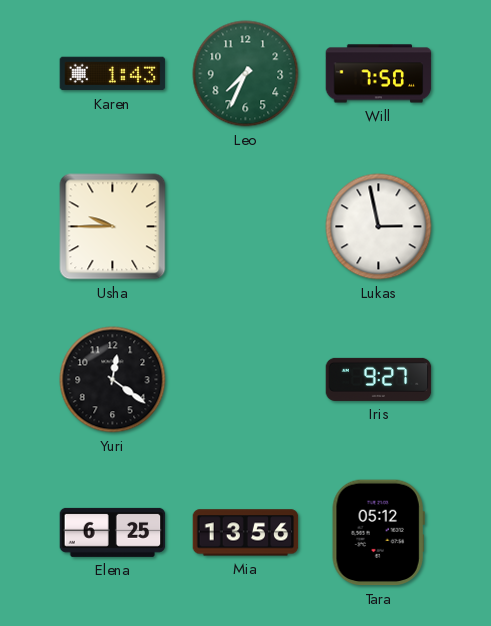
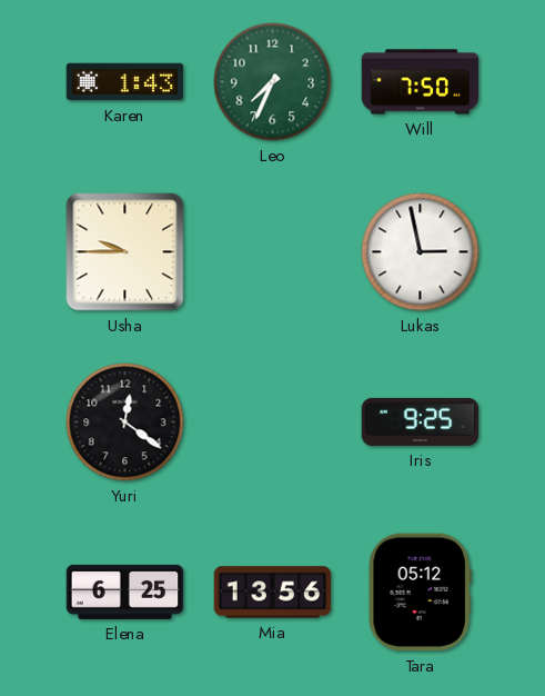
Iris: 9:27 -> 9:25
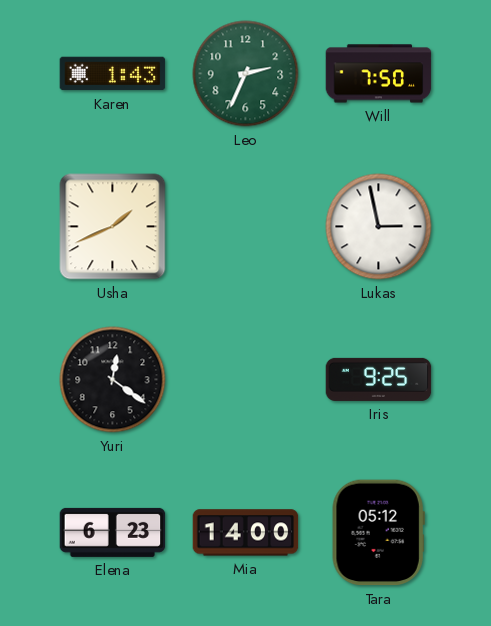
Leo: 7:34 -> 2:34
Usha: 9:45 -> 1:41
Elena: 6:25 -> 6:23
Mia: 13:56 -> 14:00
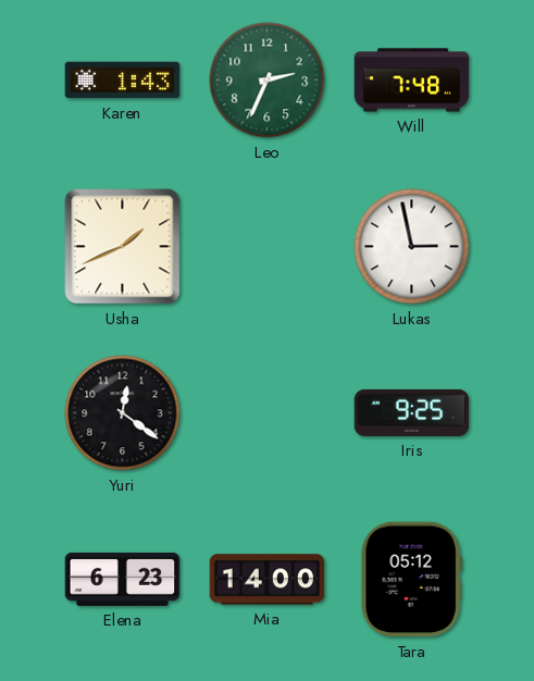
Will: 7:50 -> 7:48
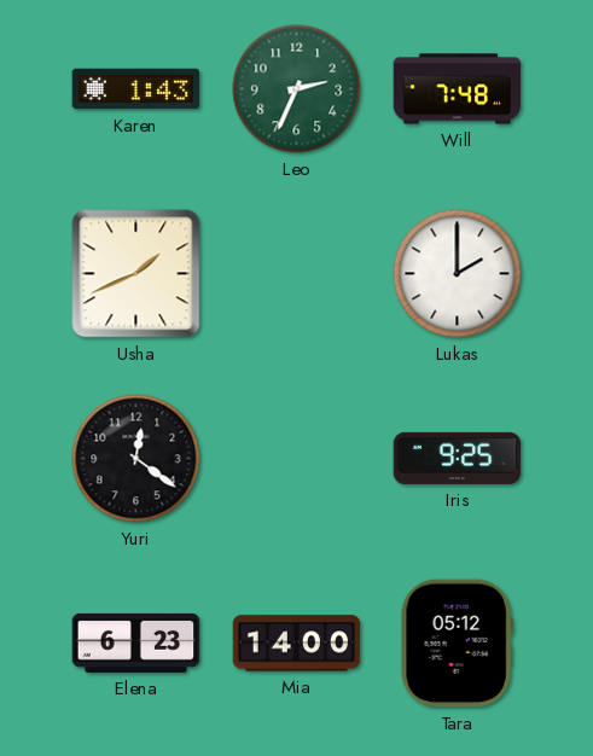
Lukas: 2:58 -> 2:00
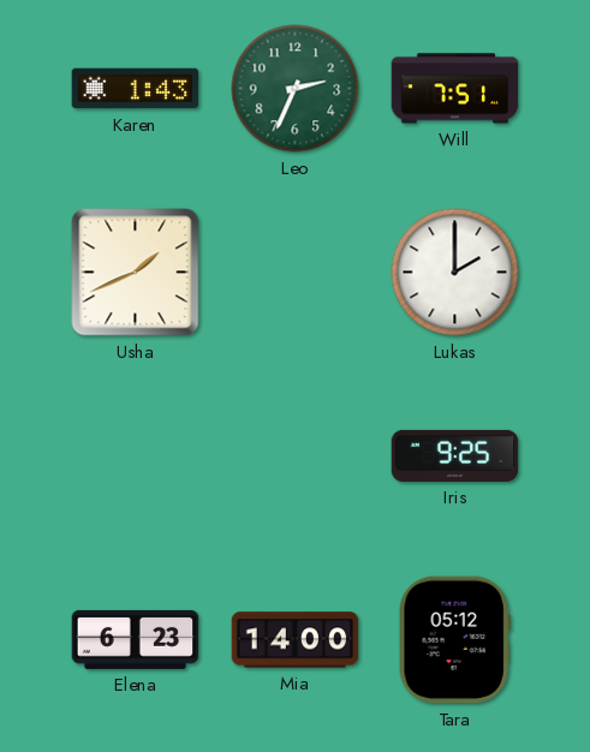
Will: 7:48 -> 7:51
Yuri: 12:21 -> none
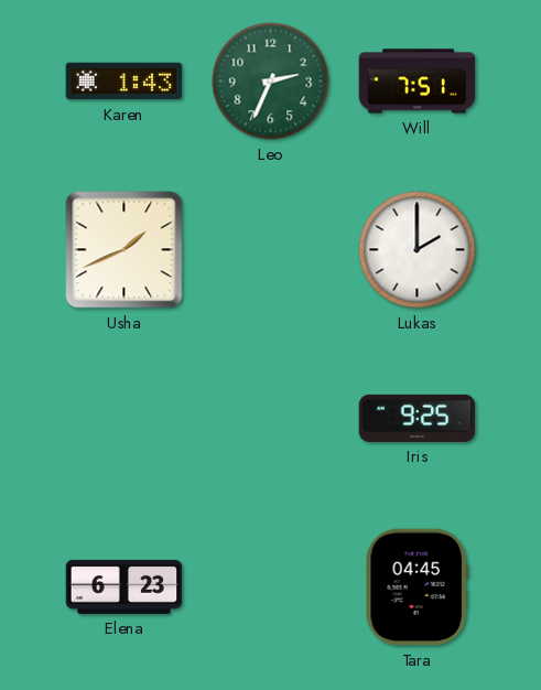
Mia: 14:00 -> none
Tara: 05:12 -> 04:45
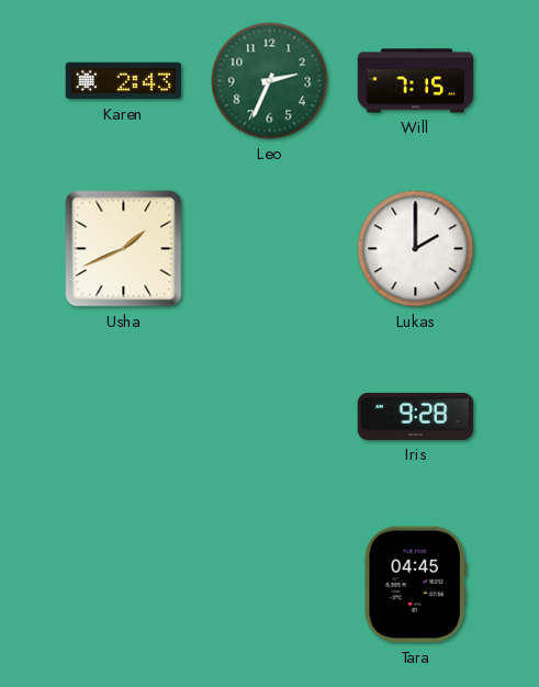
Karen: 1:43 -> 2:43
Will: 7:51 -> 7:15
Iris: 9:25 -> 9:28
Elena: 6:23 -> none
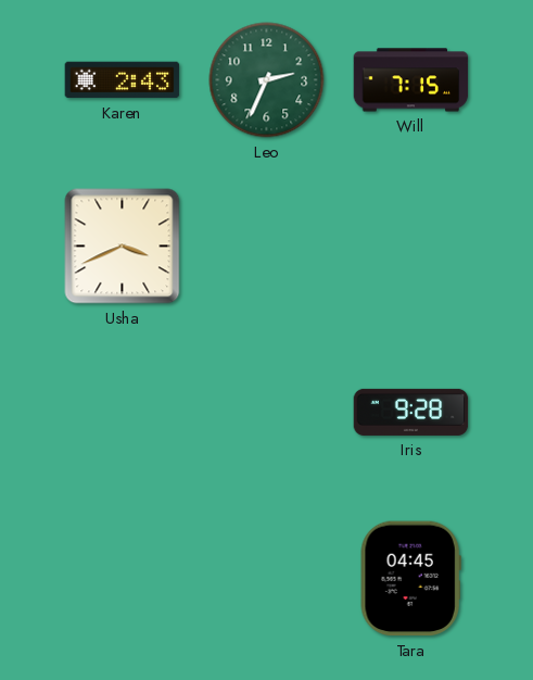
Usha: 1:41 -> 3:41
Lukas: 2:00 -> none
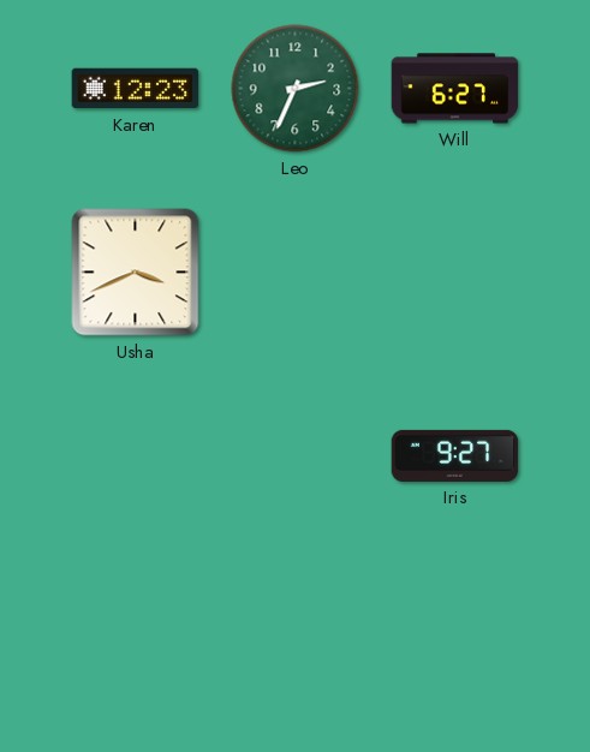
Karen: 2:43 -> 12:23
Will: 7:15 -> 6:27
Iris: 9:28 -> 9:27
Tara: 04:45 -> none
